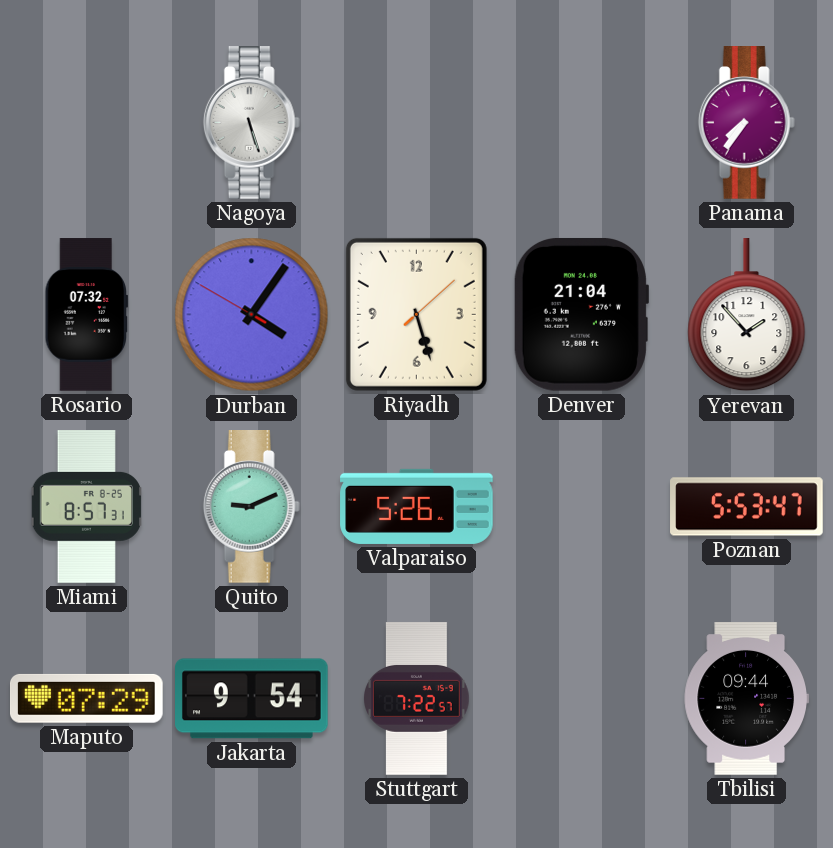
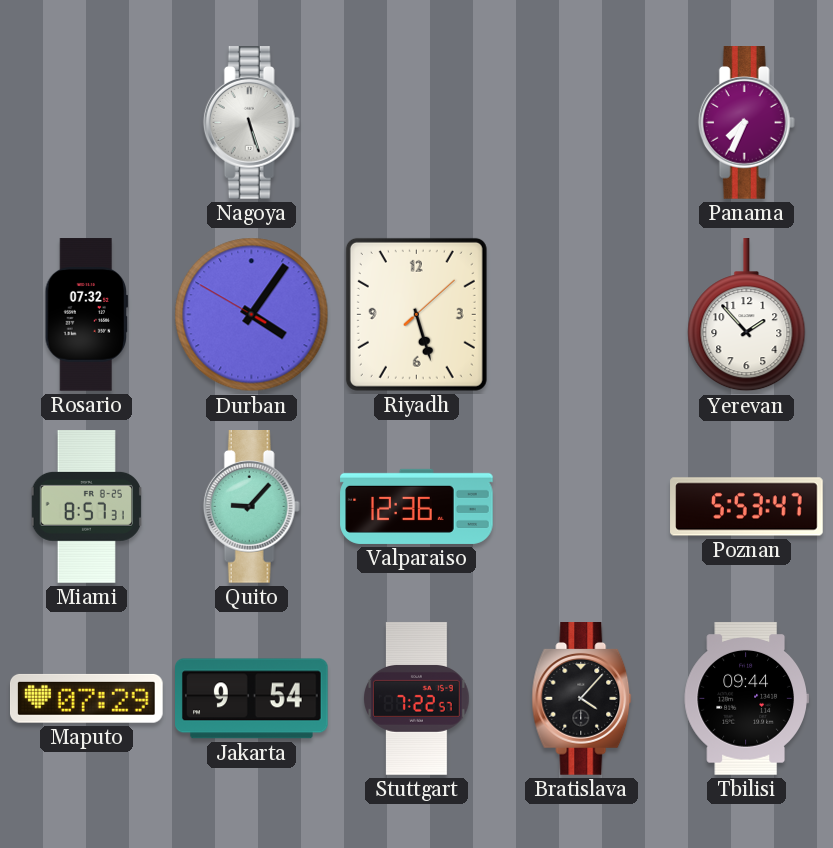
Panama: 7:36 -> 7:34
Denver: 21:04 -> none
Quito: 9:11 -> 9:07
Valparaiso: 5:26 -> 12:36
Bratislava: none -> 4:07
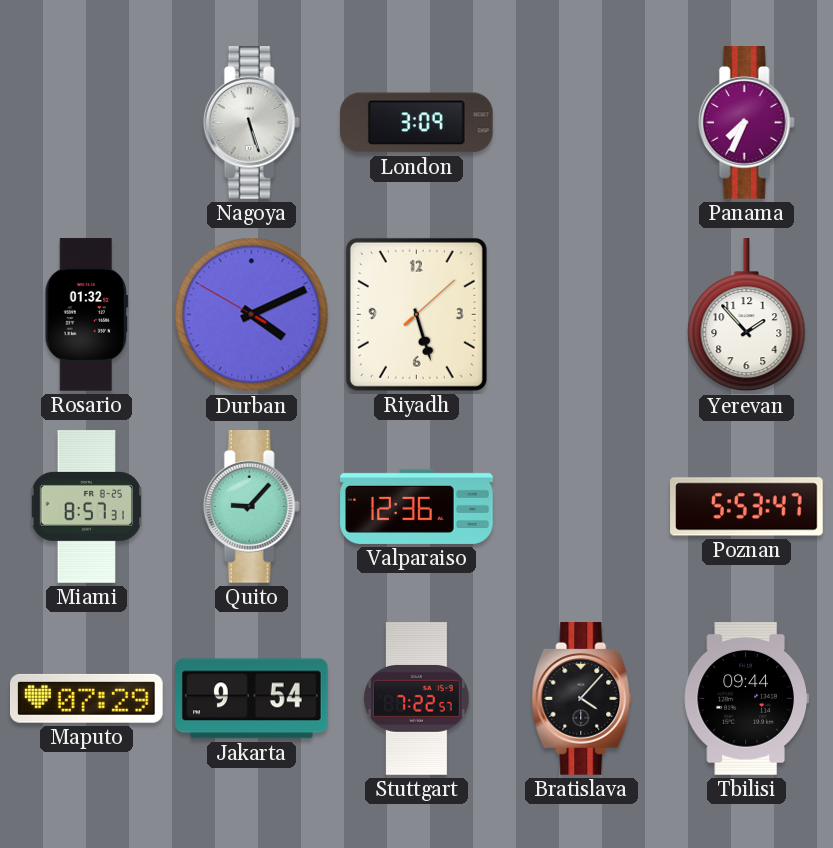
London: none -> 3:09
Rosario: 07:32 -> 01:32
Durban: 4:05 -> 4:10
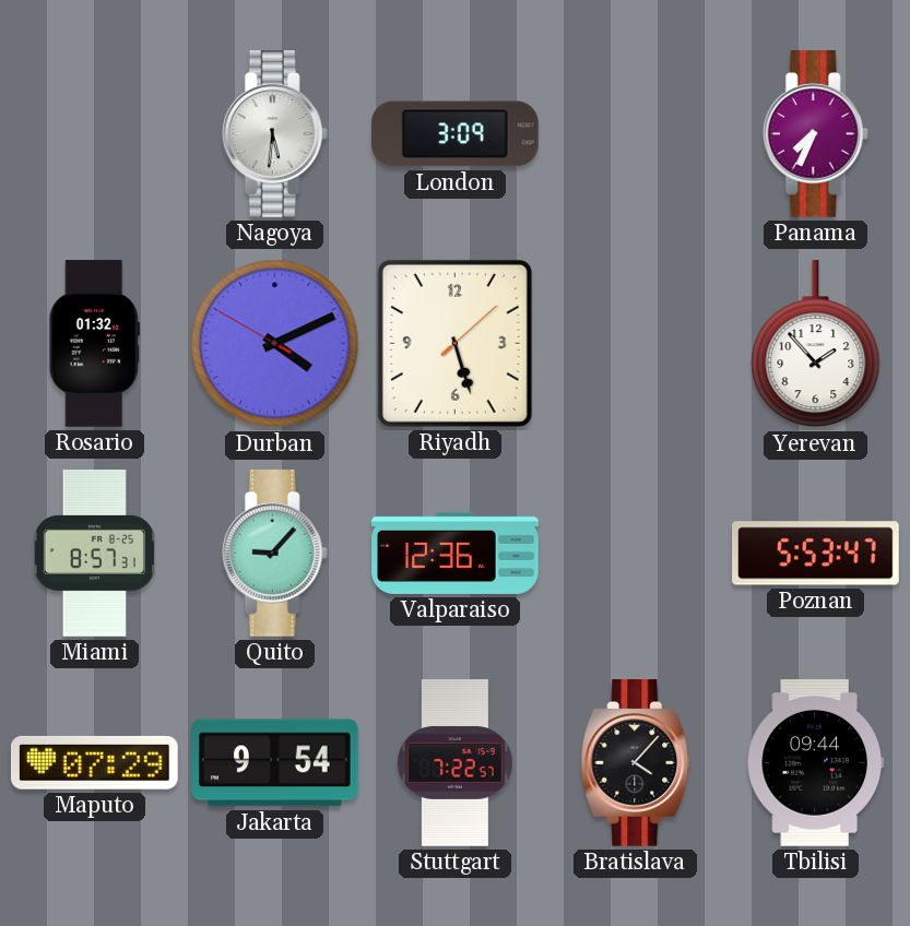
Nagoya: 5:27 -> 5:31
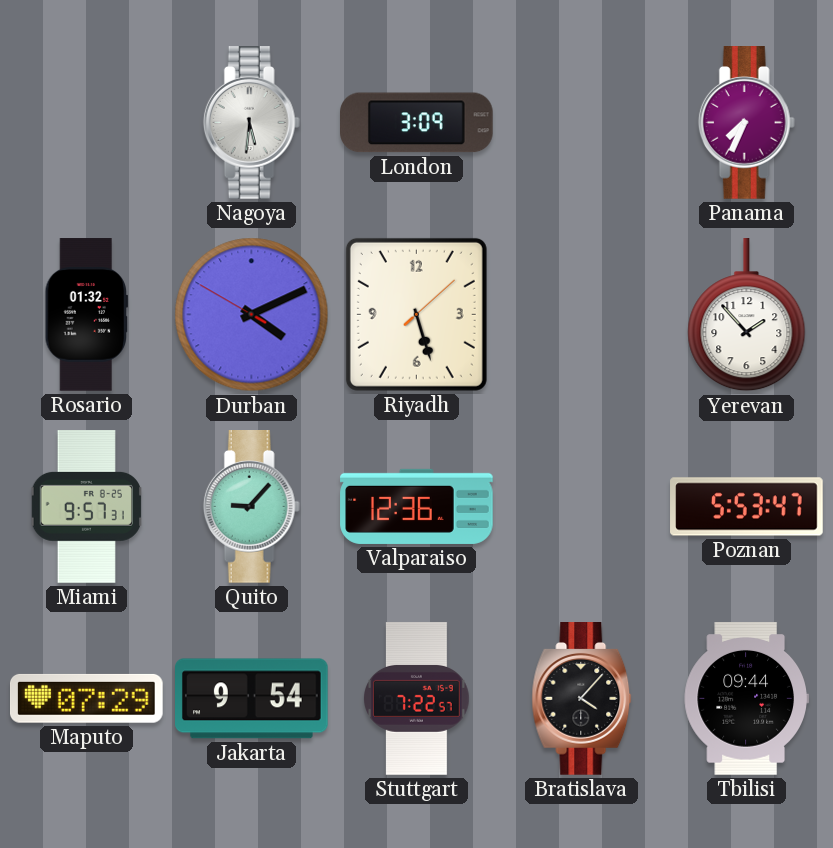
Miami: 8:57 -> 9:57
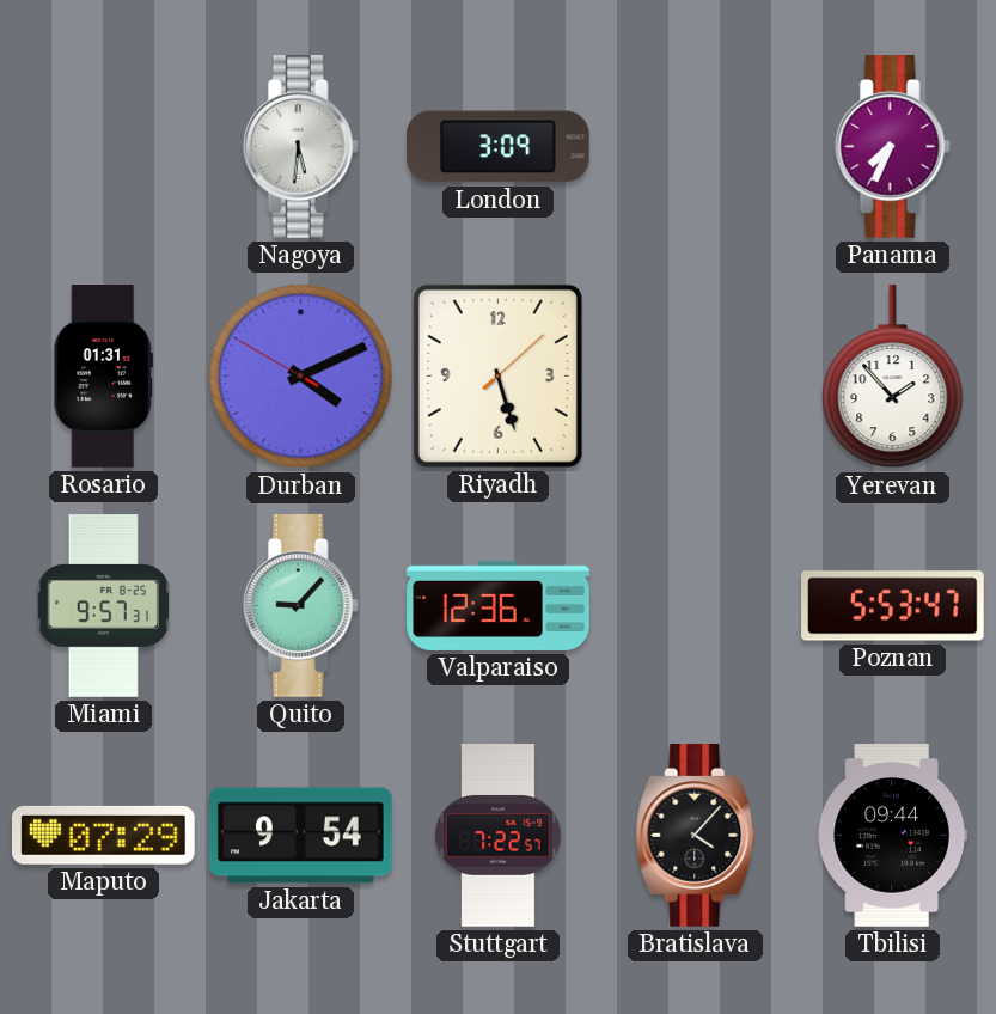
Rosario: 01:32 -> 01:31
